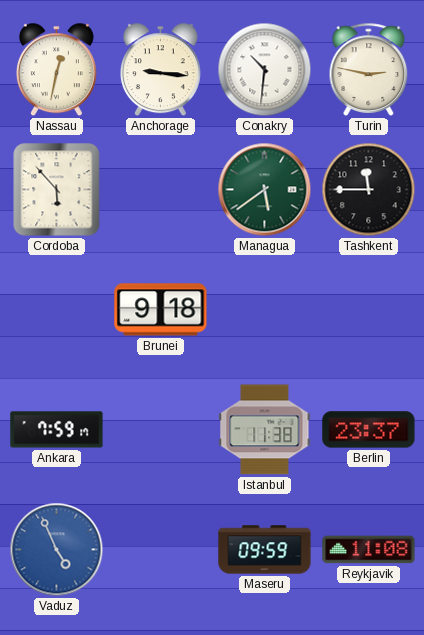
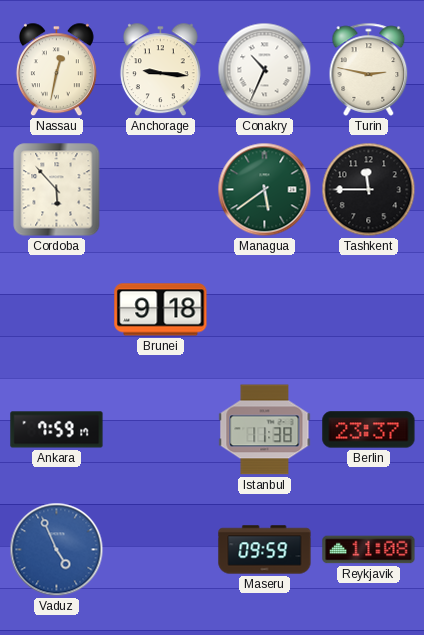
Conakry: 10:31 -> 10:34
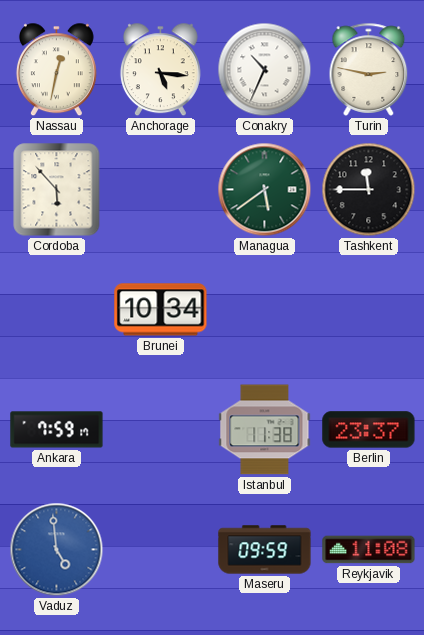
Anchorage: 9:16 -> 5:16
Brunei: 9:18 -> 10:34
Vaduz: 4:56 -> 4:59
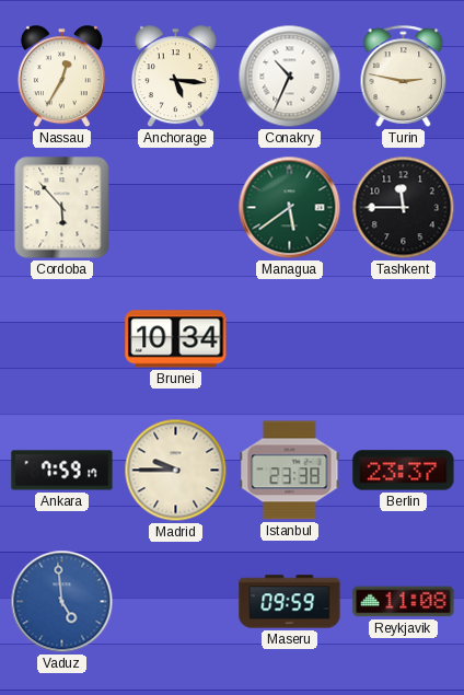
Nassau: 12:32 -> 12:35
Madrid: none -> 9:45
Istanbul: 11:38 -> 23:38
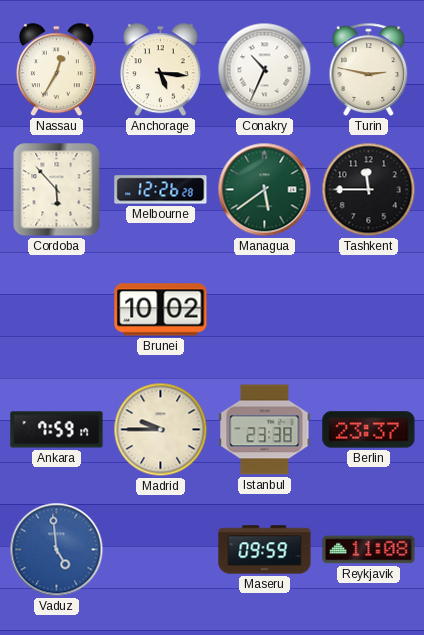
Melbourne: none -> 12:26
Brunei: 10:34 -> 10:02
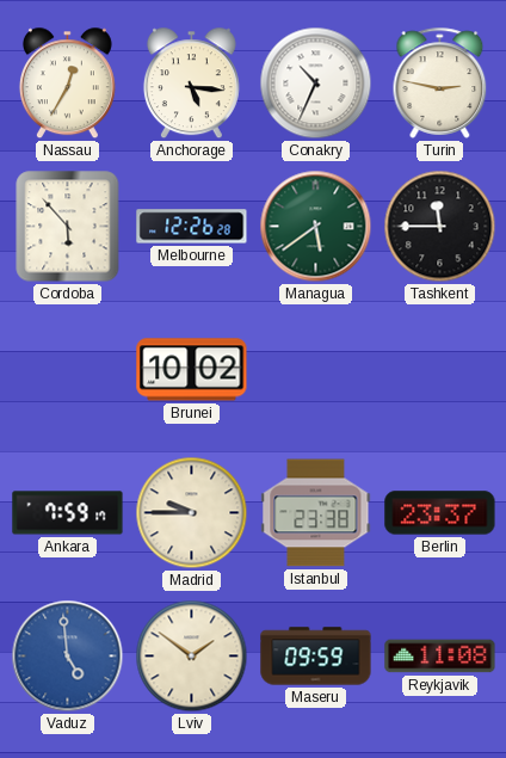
Lviv: none -> 1:51
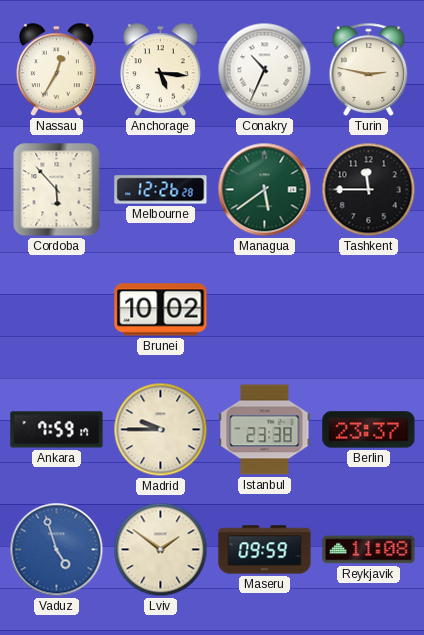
Vaduz: 4:59 -> 4:57
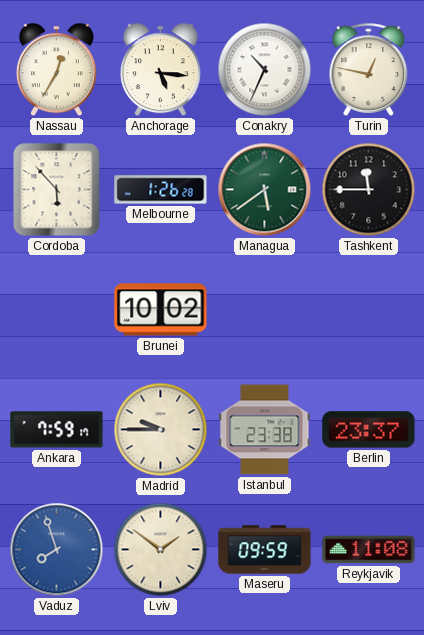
Turin: 2:47 -> 12:47
Melbourne: 12:26 -> 1:26
Vaduz: 4:57 -> 7:57
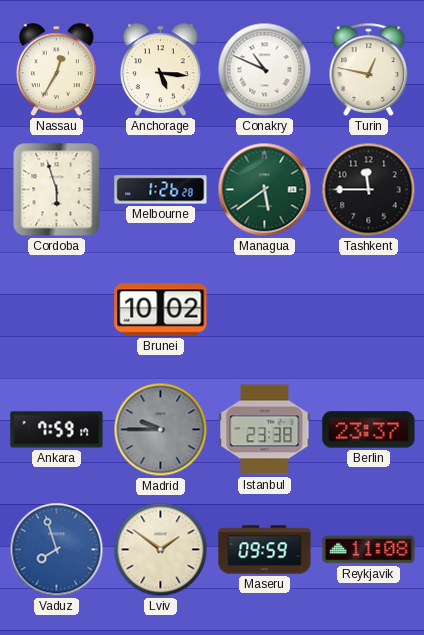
Conakry: 10:34 -> 10:49
Cordoba: 5:53 -> 5:57
Madrid dial: cream -> grey
